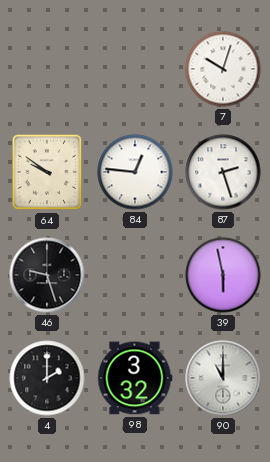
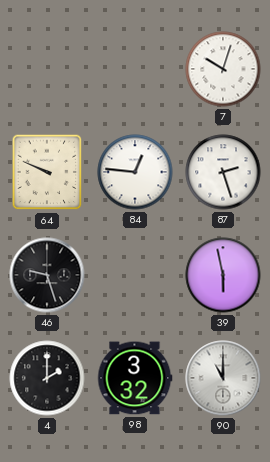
64: 9:51 -> 9:49
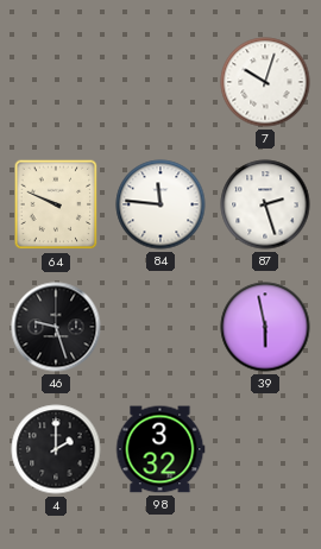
84: 12:46 -> 11:46
90: 11:00 -> none
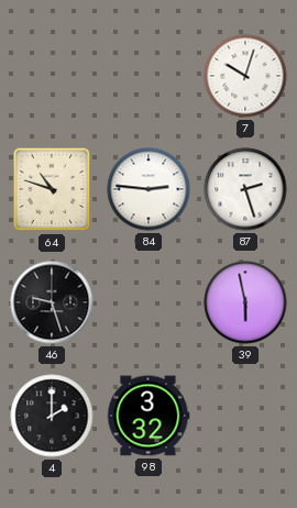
64: 9:49 -> 10:48
84: 11:46 -> 2:46
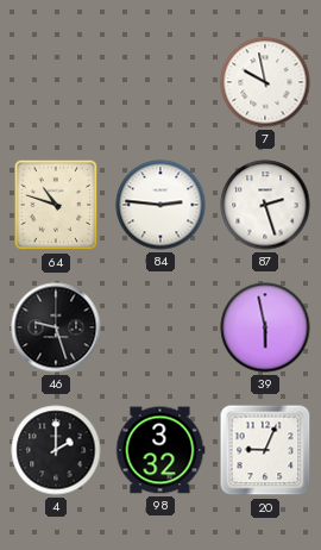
7: 10:03 -> 9:58
20: none -> 9:04
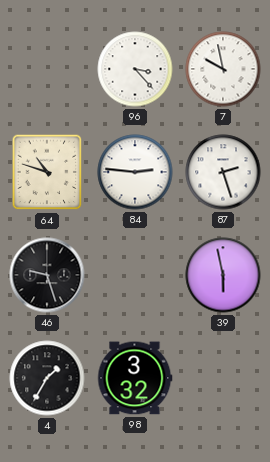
96: none -> 3:23
4: 2:00 -> 1:35
20: 9:04 -> none
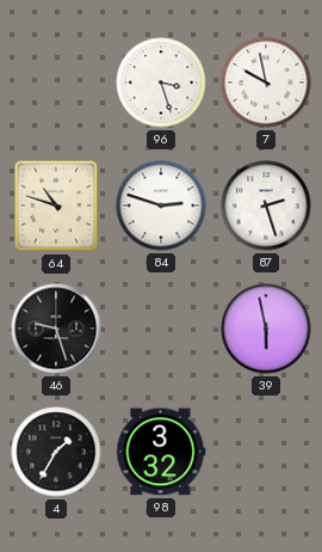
96: 3:23 -> 3:27
84: 2:46 -> 2:48
